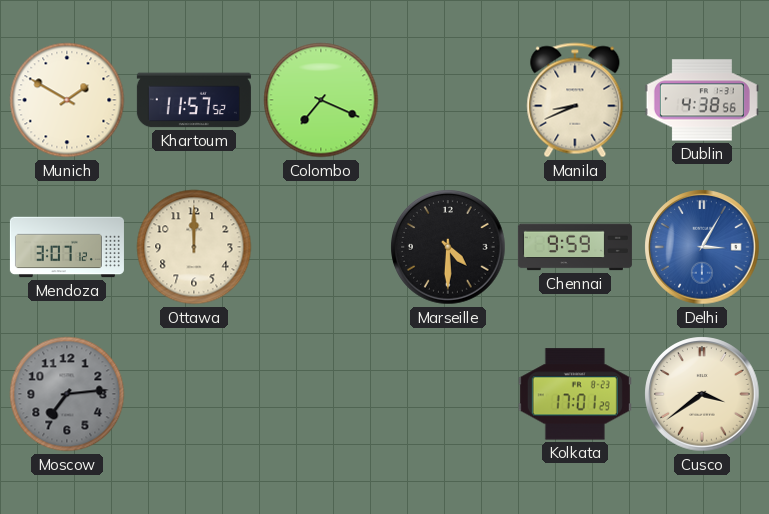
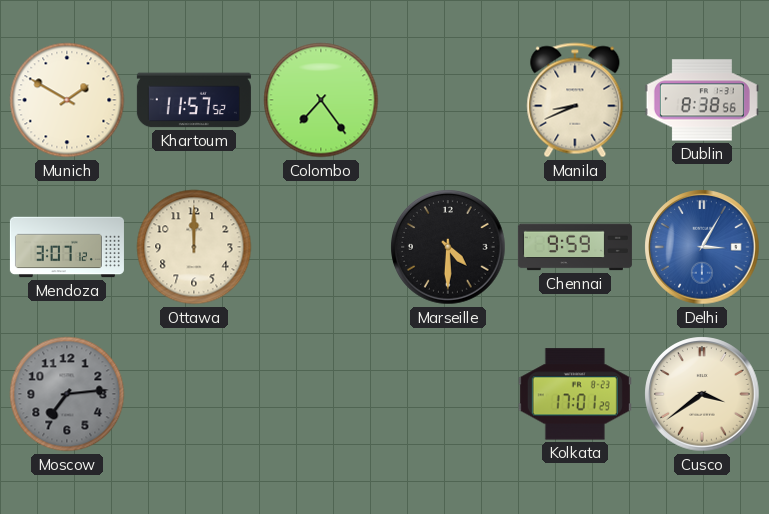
Colombo: 7:19 -> 7:24
Dublin: 4:38 -> 8:38
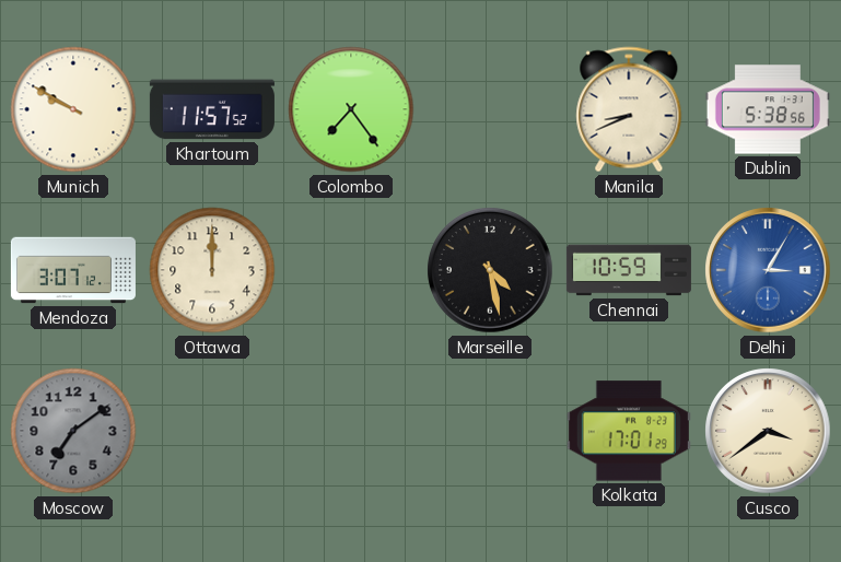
Munich: 1:50 -> 9:50
Dublin: 8:38 -> 5:38
Marseille: 4:30 -> 4:28
Chennai: 9:59 -> 10:59
Moscow: 7:14 -> 7:09
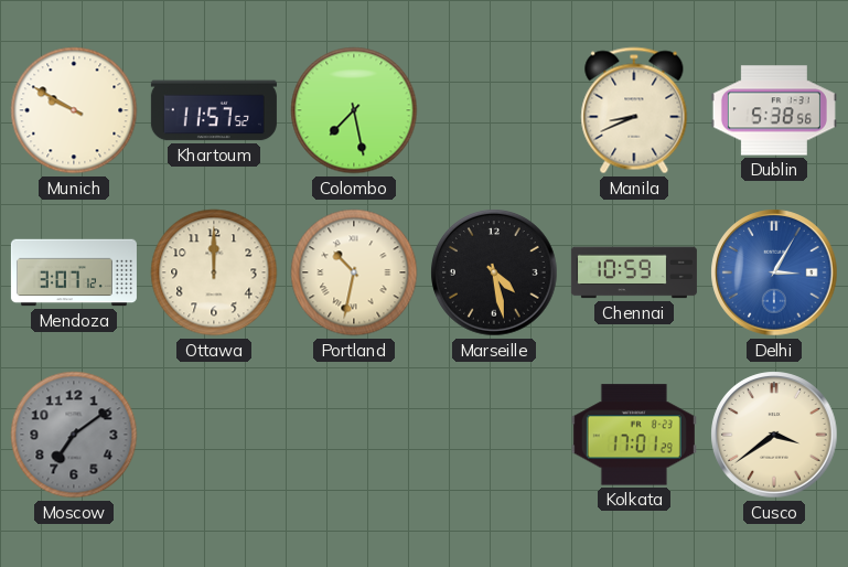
Colombo: 7:24 -> 7:28
Portland: none -> 10:32
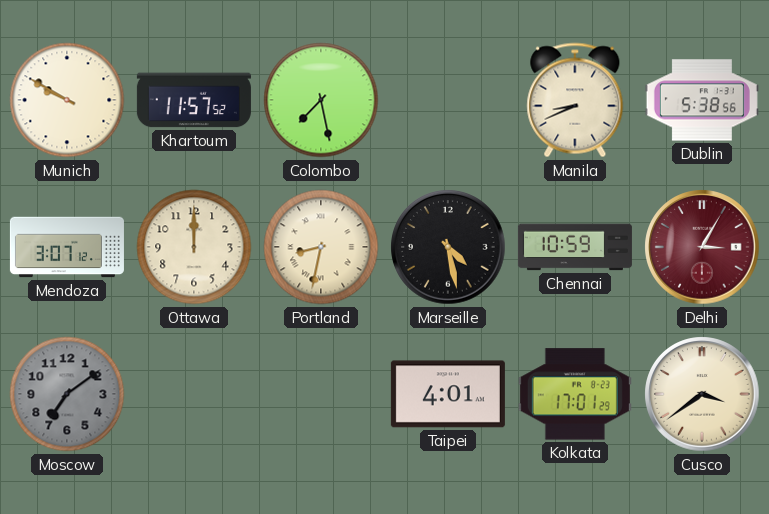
Portland: 10:32 -> 8:32
Delhi dial: blue -> burgundy
Taipei: none -> 4:01
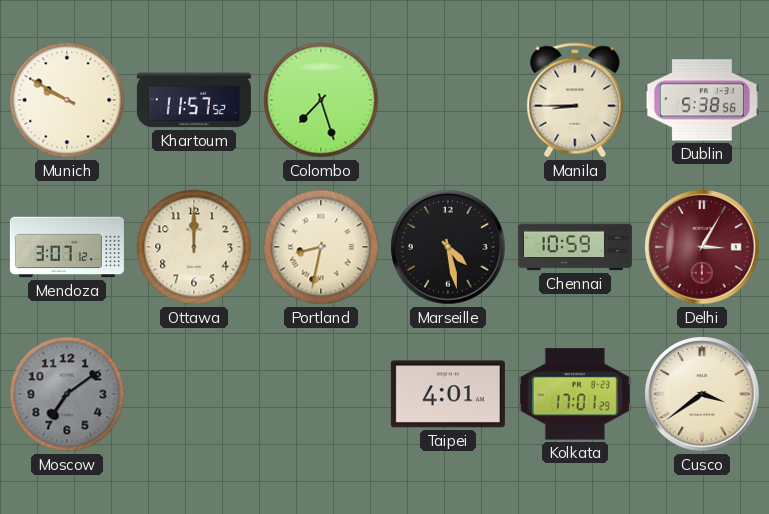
Colombo: 7:28 -> 7:27
Manila: 8:41 -> 8:45
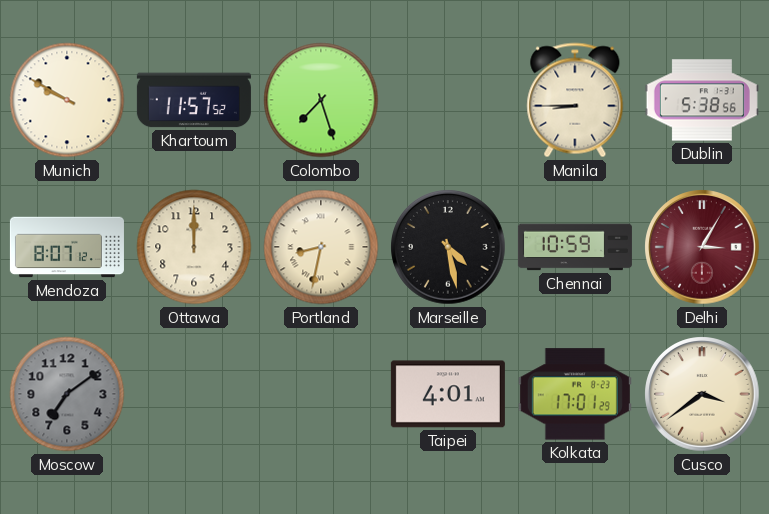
Mendoza: 3:07 -> 8:07
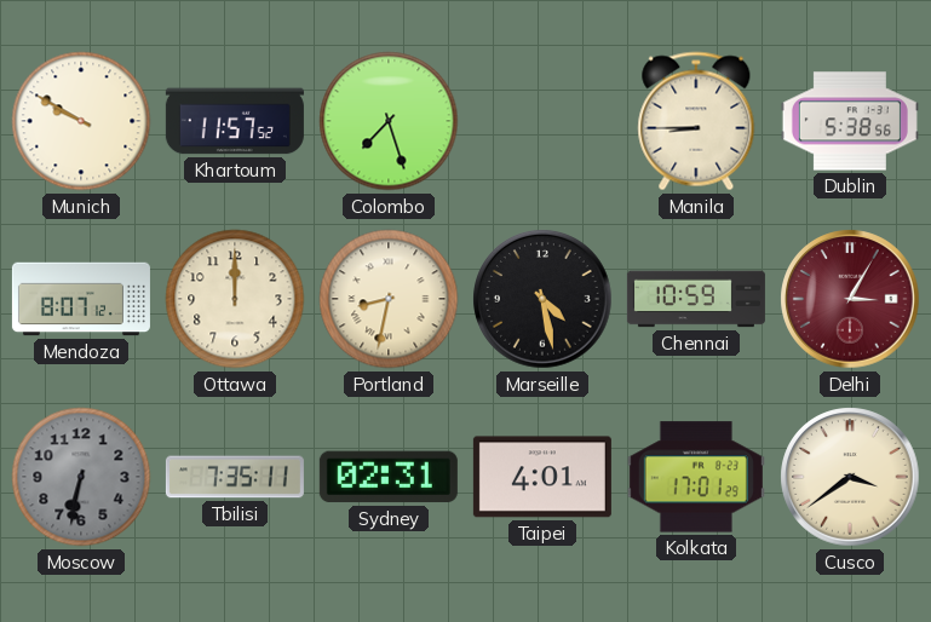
Moscow: 7:09 -> 6:32
Tbilisi: none -> 7:35
Sydney: none -> 02:31
